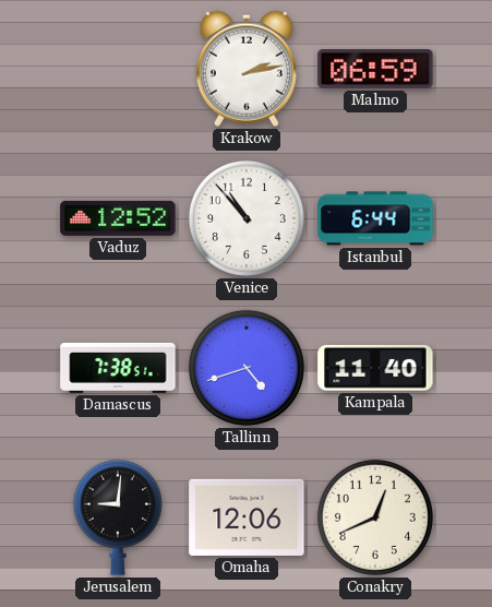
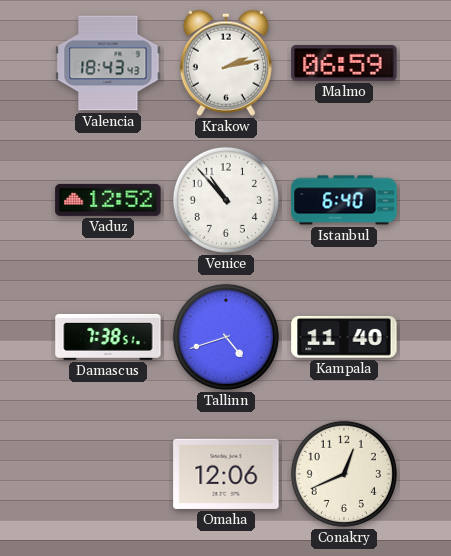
Valencia: none -> 18:43
Istanbul: 6:44 -> 6:40
Jerusalem: 9:01 -> none
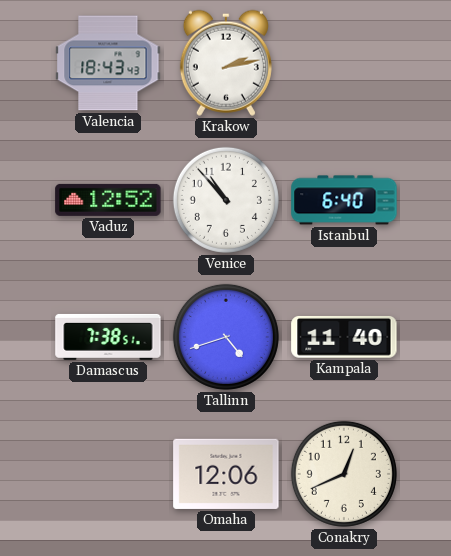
Malmo: 06:59 -> none
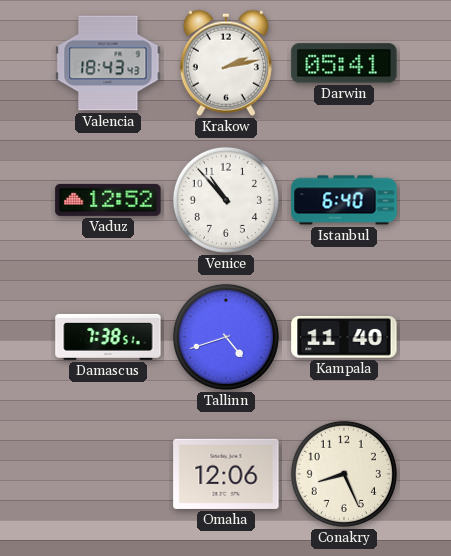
Darwin: none -> 05:41
Conakry: 12:41 -> 8:26
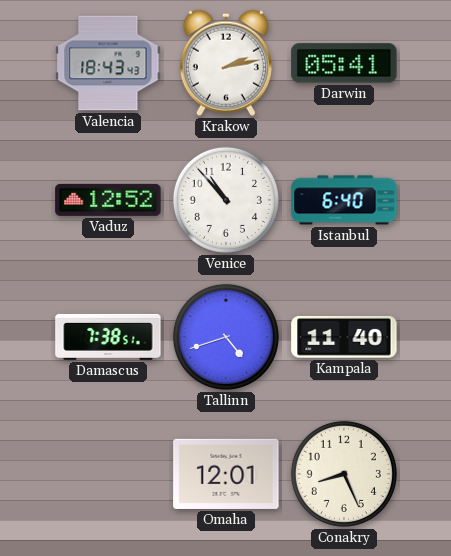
Omaha: 12:06 -> 12:01
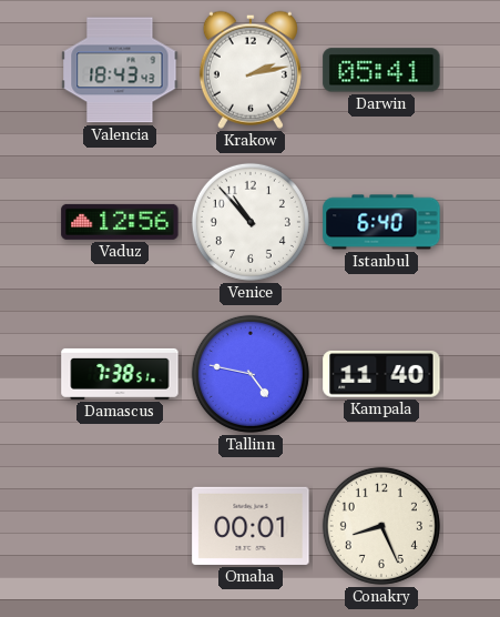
Vaduz: 12:52 -> 12:56
Tallinn: 4:42 -> 4:47
Omaha: 12:01 -> 00:01
